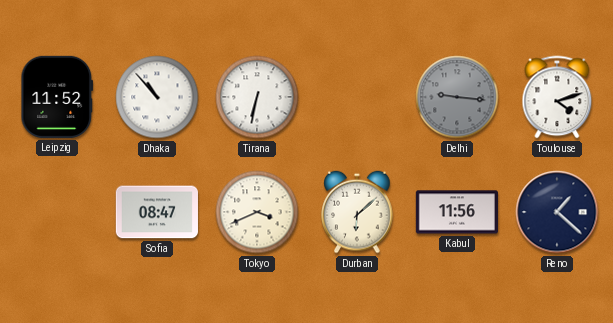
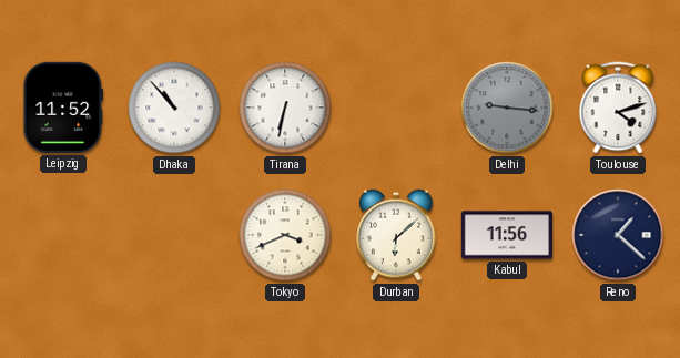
Sofia: 08:47 -> none
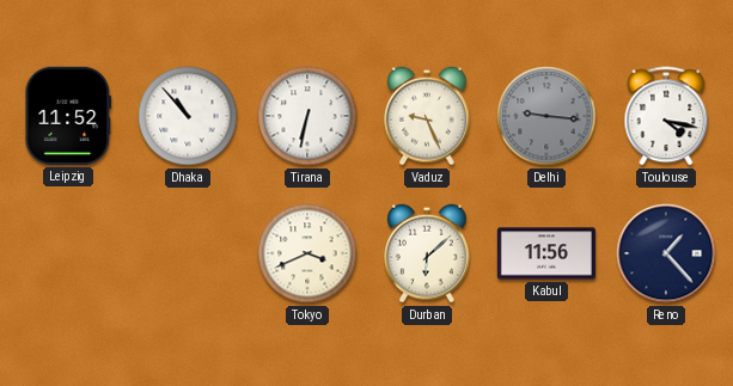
Vaduz: none -> 9:26
Toulouse: 4:12 -> 4:17
Reno: 1:22 -> 1:23
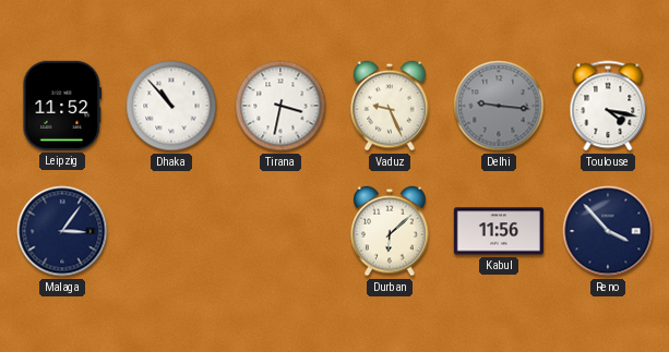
Tirana: 6:32 -> 3:32
Malaga: none -> 3:06
Tokyo: 3:41 -> none
Reno: 1:23 -> 3:53
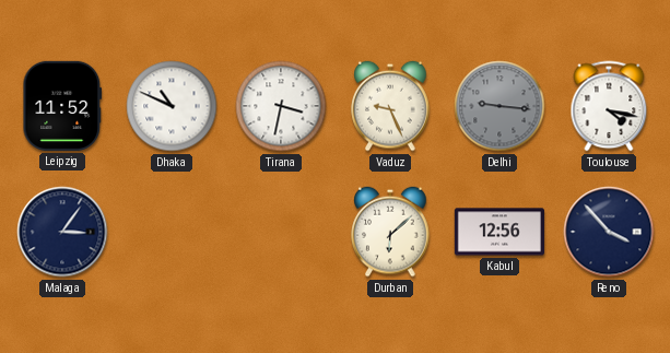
Dhaka: 10:53 -> 10:49
Kabul: 11:56 -> 12:56
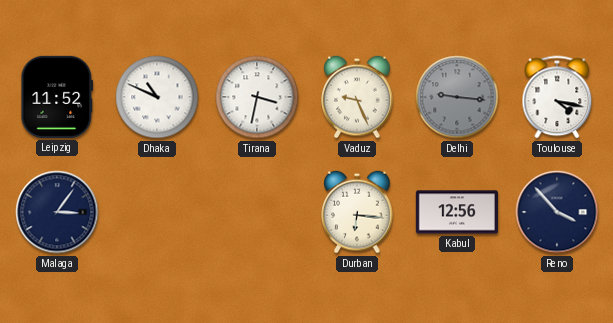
Durban: 6:08 -> 6:16
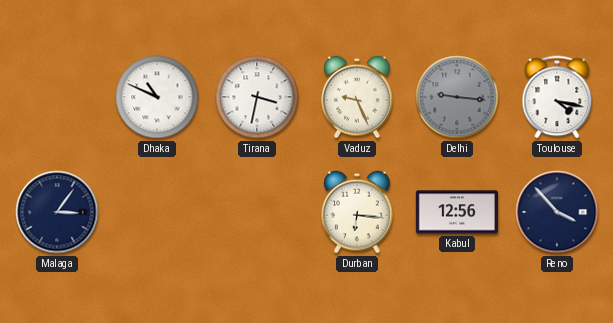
Leipzig: 11:52 -> none
